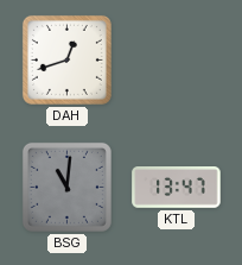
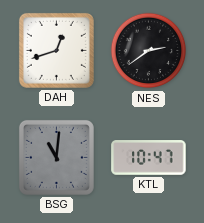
NES: none -> 2:39
KTL: 13:47 -> 10:47
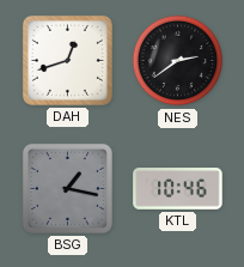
BSG: 11:01 -> 1:17
KTL: 10:47 -> 10:46
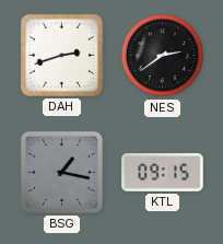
DAH: 12:42 -> 2:42
KTL: 10:46 -> 09:15
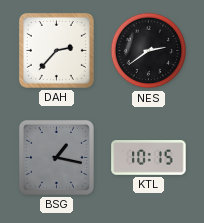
DAH: 2:42 -> 2:37
KTL: 09:15 -> 10:15
